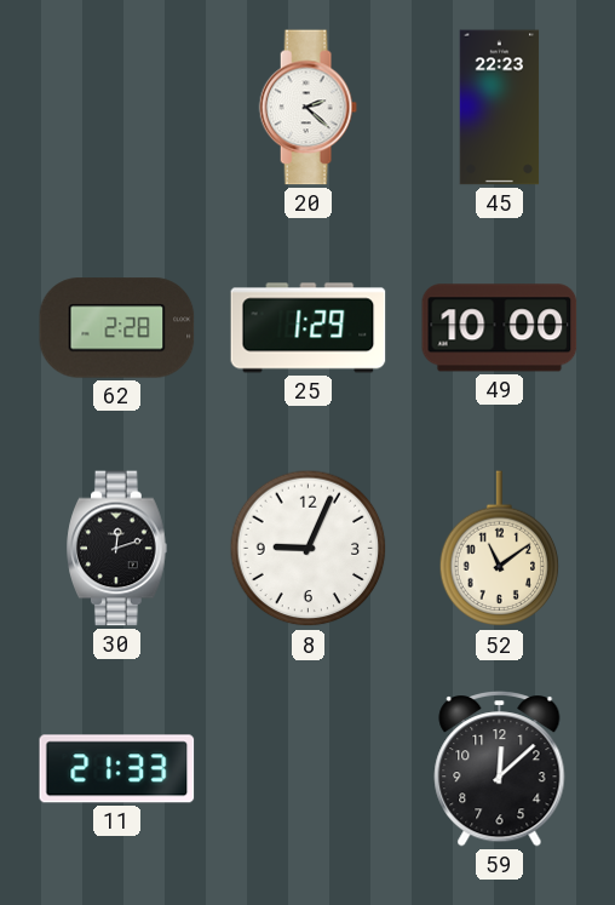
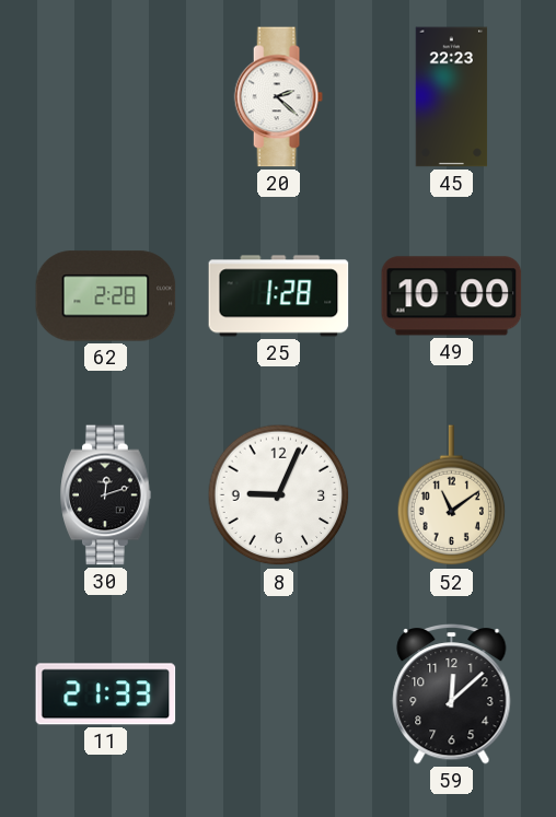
25: 1:29 -> 1:28
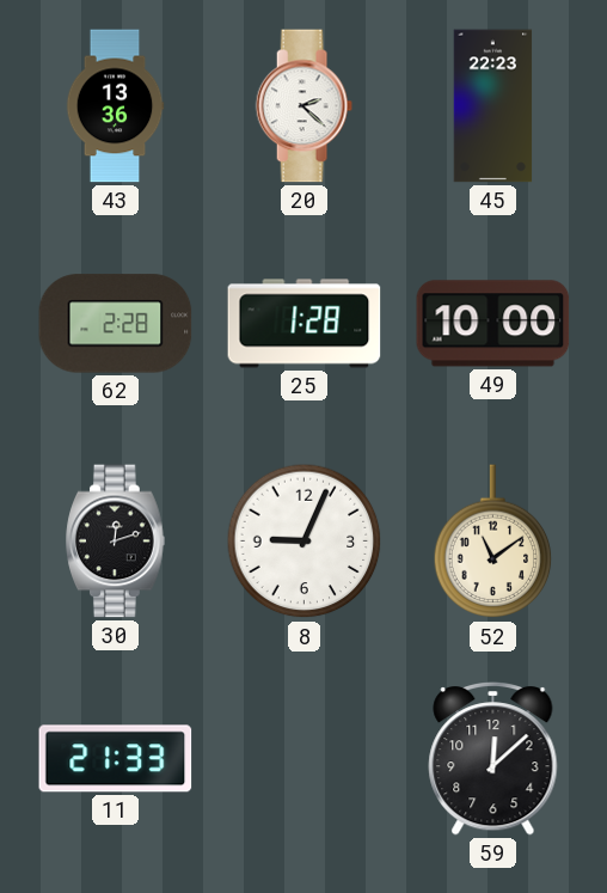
43: none -> 13:36
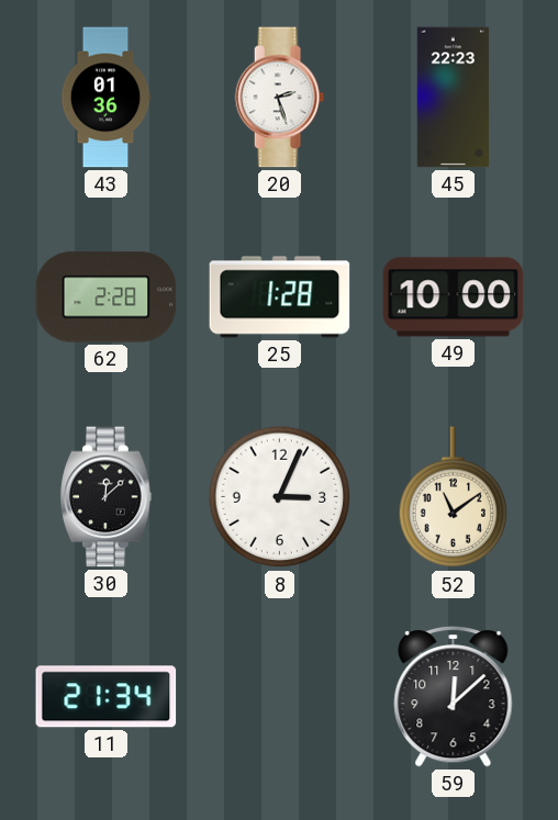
43: 13:36 -> 01:36
20: 2:22 -> 2:27
30: 12:12 -> 12:08
8: 9:04 -> 3:04
11: 21:33 -> 21:34
